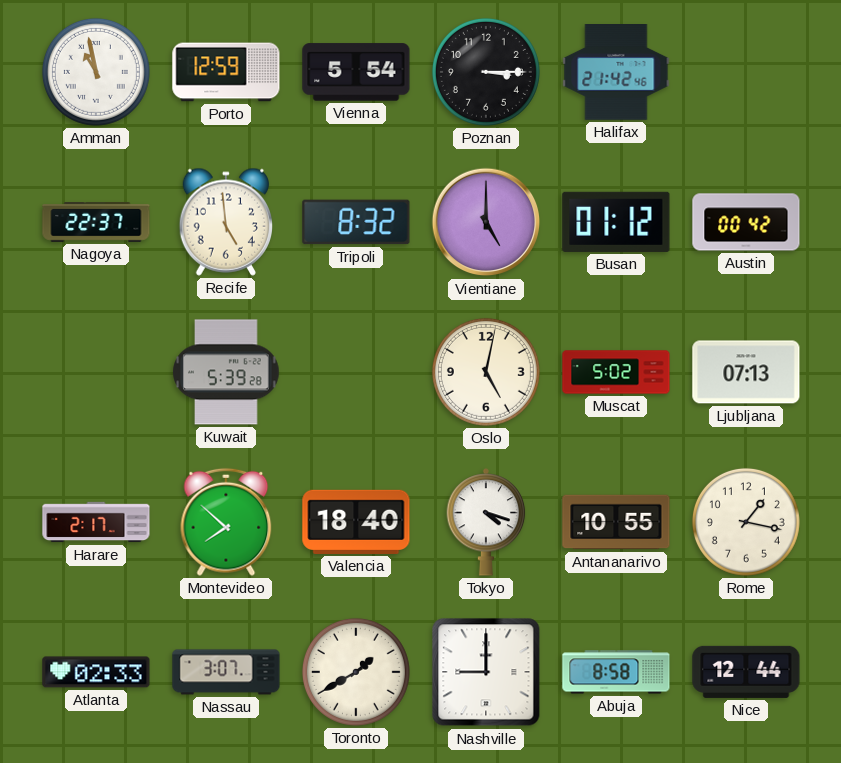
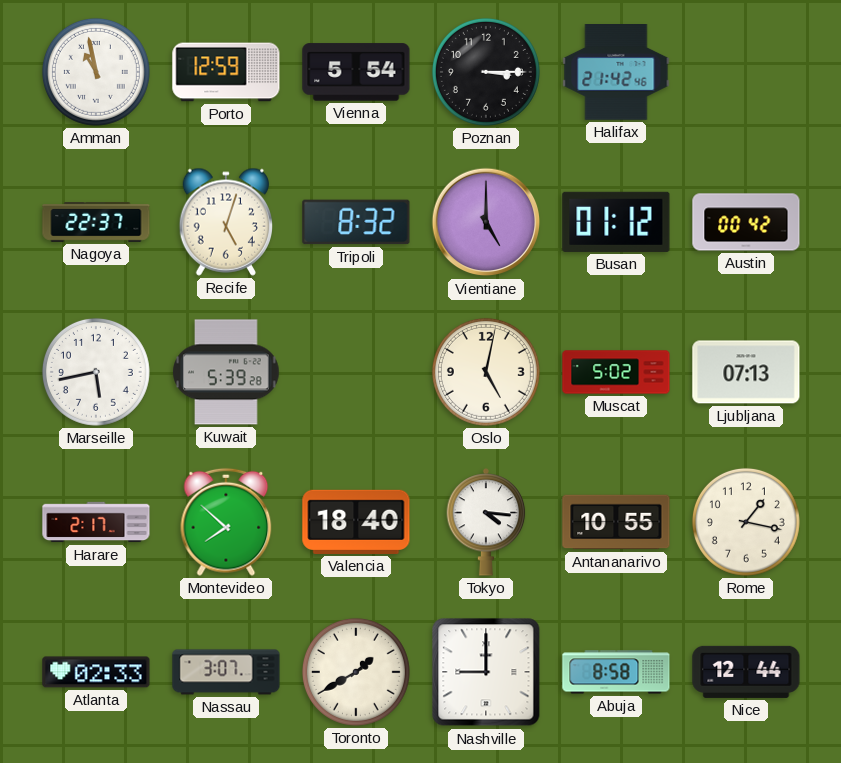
Recife: 4:59 -> 5:03
Marseille: none -> 5:43
Tokyo: 4:18 -> 4:16
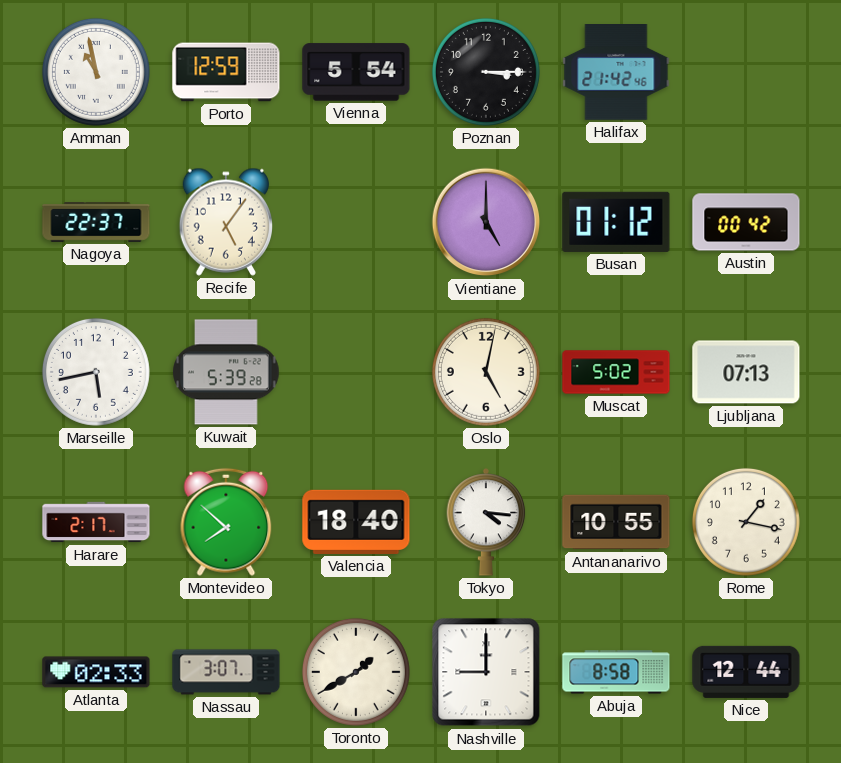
Recife: 5:03 -> 5:06
Tripoli: 8:32 -> none
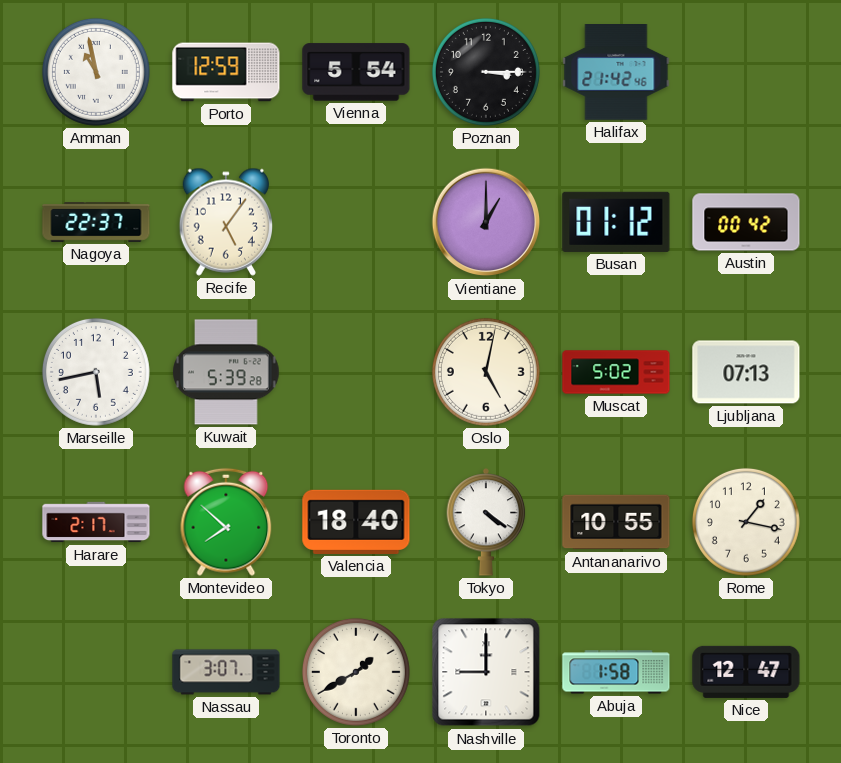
Vientiane: 5:00 -> 1:00
Tokyo: 4:16 -> 4:21
Atlanta: 02:33 -> none
Abuja: 8:58 -> 1:58
Nice: 12:44 -> 12:47
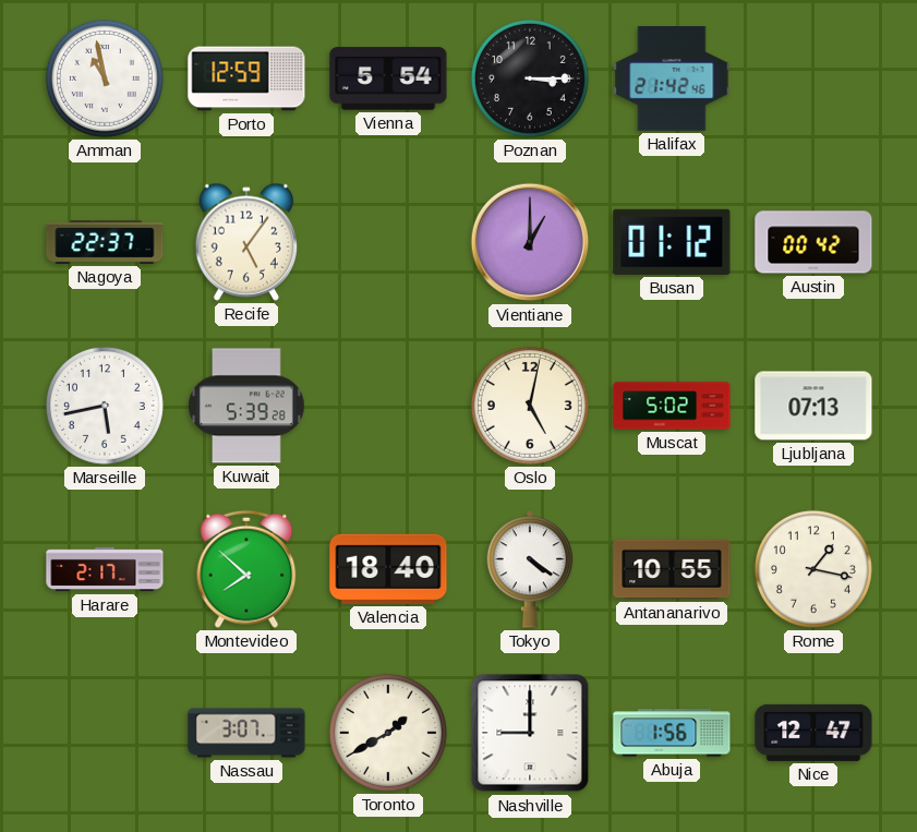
Abuja: 1:58 -> 1:56
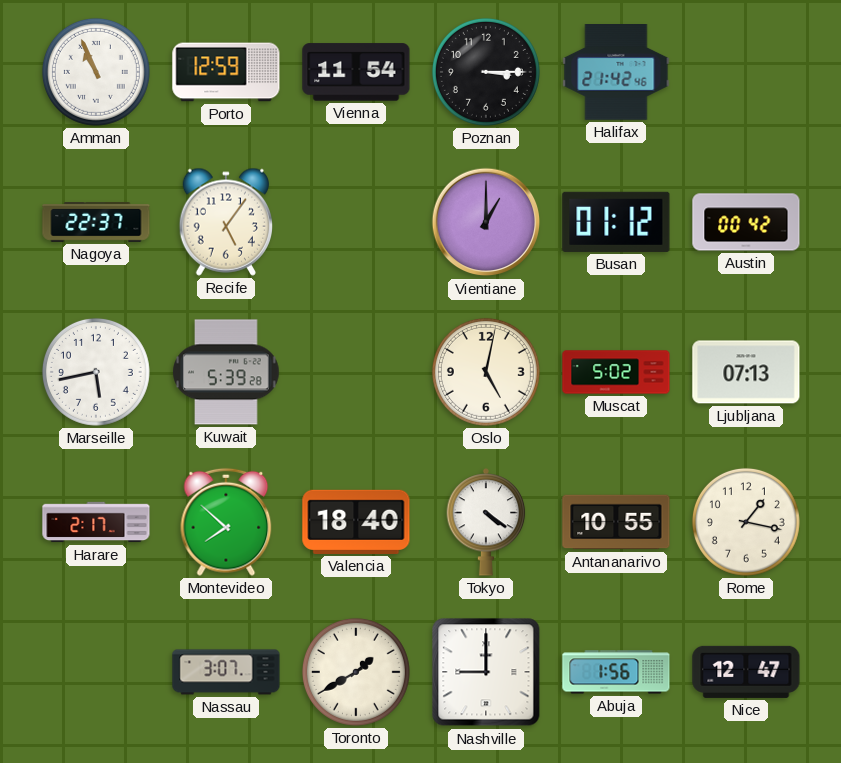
Amman: 10:58 -> 10:56
Vienna: 5:54 -> 11:54
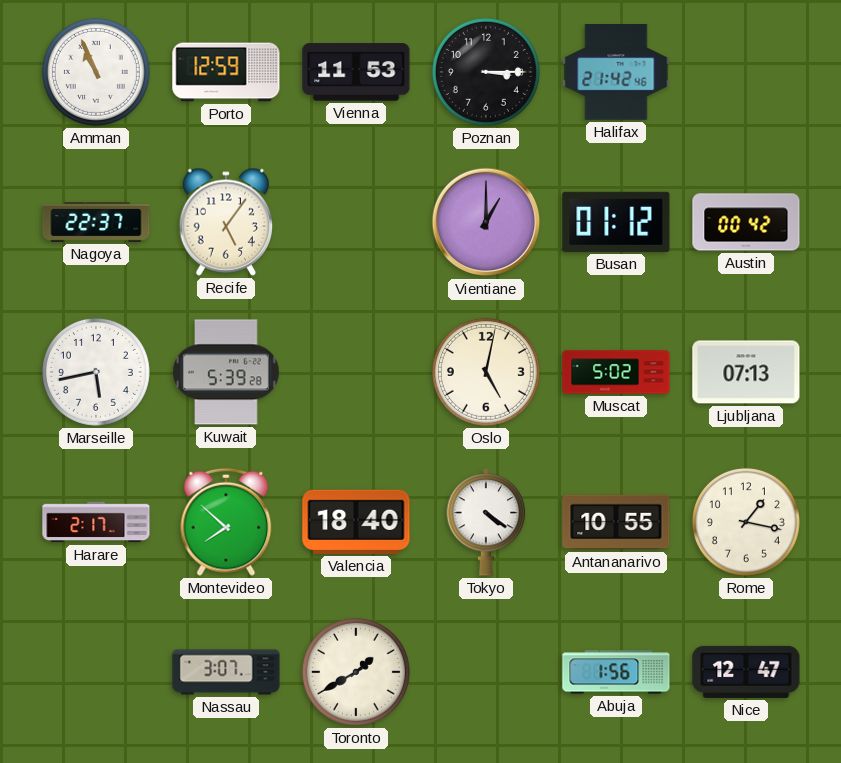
Vienna: 11:54 -> 11:53
Nashville: 9:00 -> none
